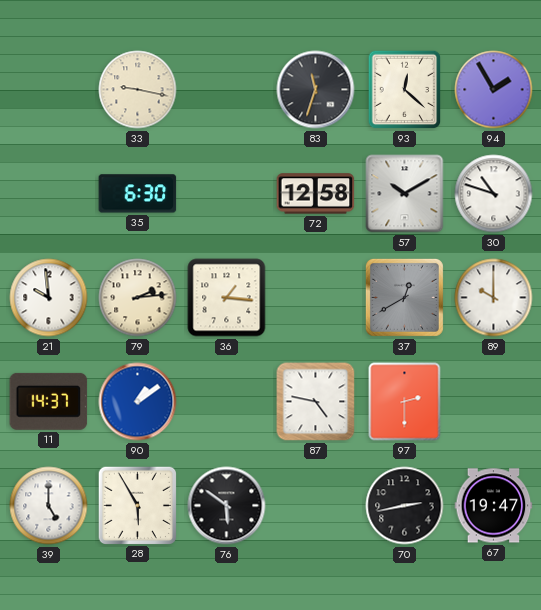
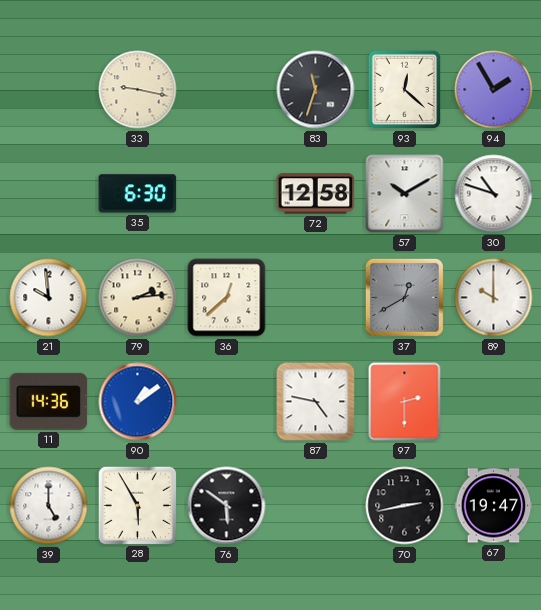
36: 1:16 -> 12:38
11: 14:37 -> 14:36
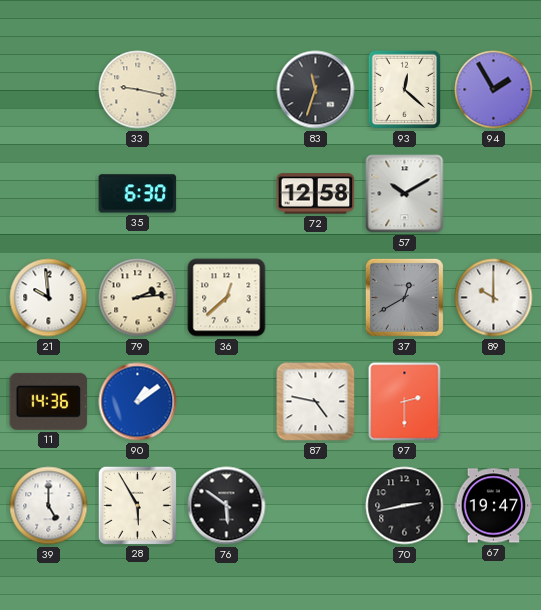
30: 10:48 -> none
